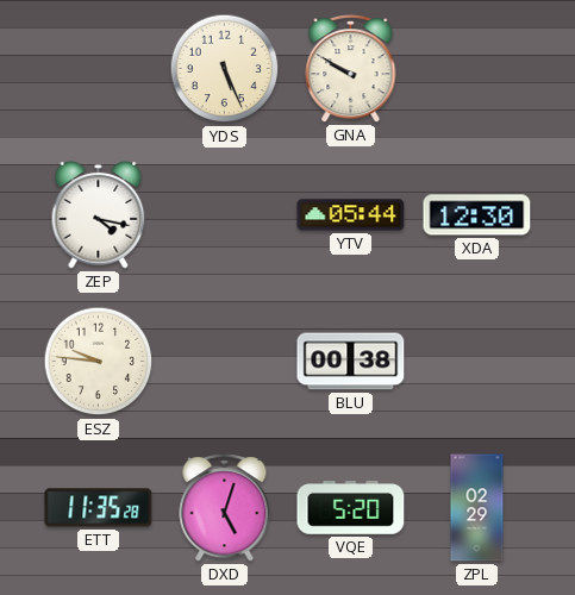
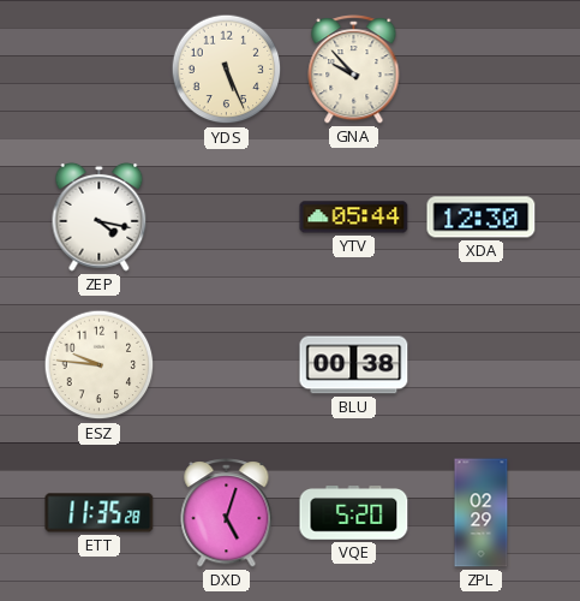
GNA: 9:50 -> 9:53
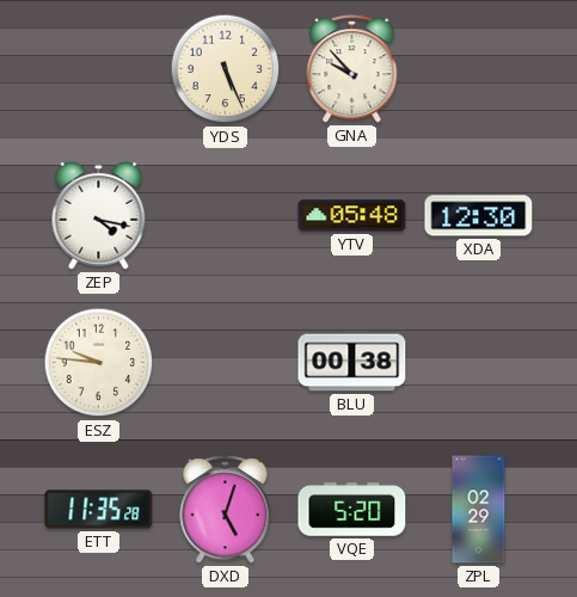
YTV: 05:44 -> 05:48
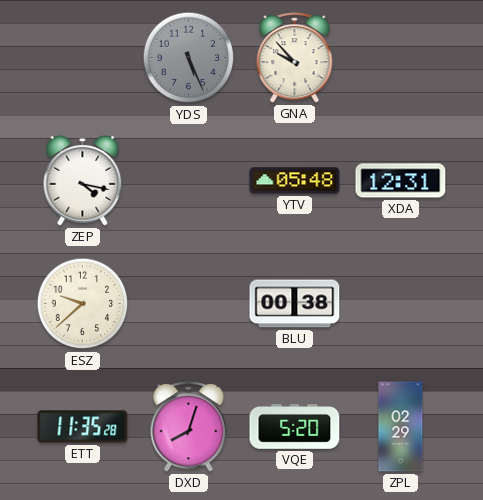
YDS dial: cream -> grey
XDA: 12:30 -> 12:31
ESZ: 9:46 -> 9:38
DXD: 5:03 -> 8:03
